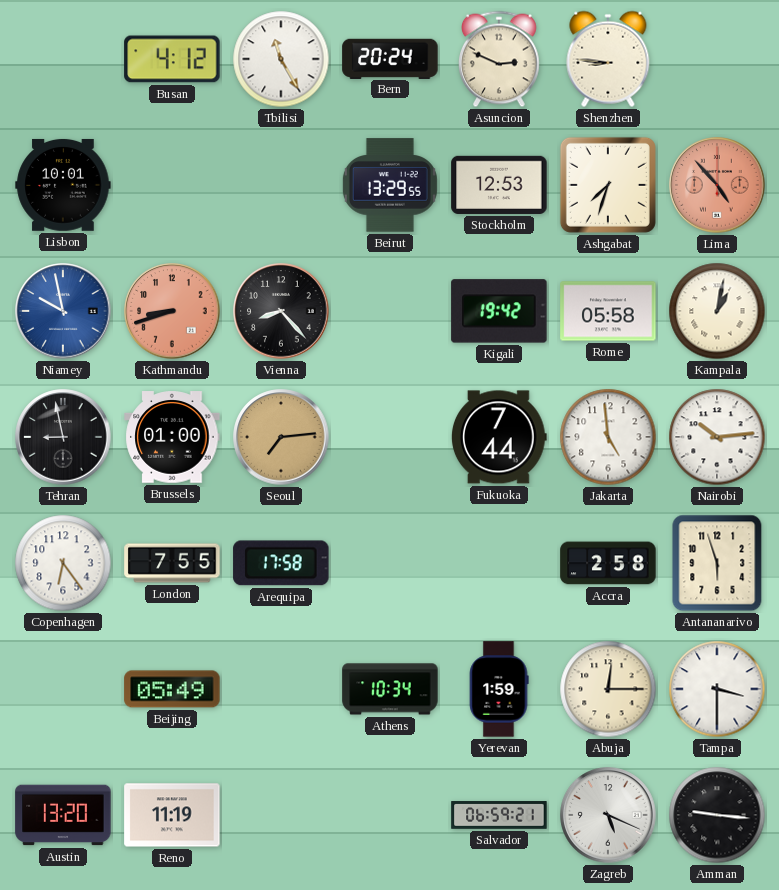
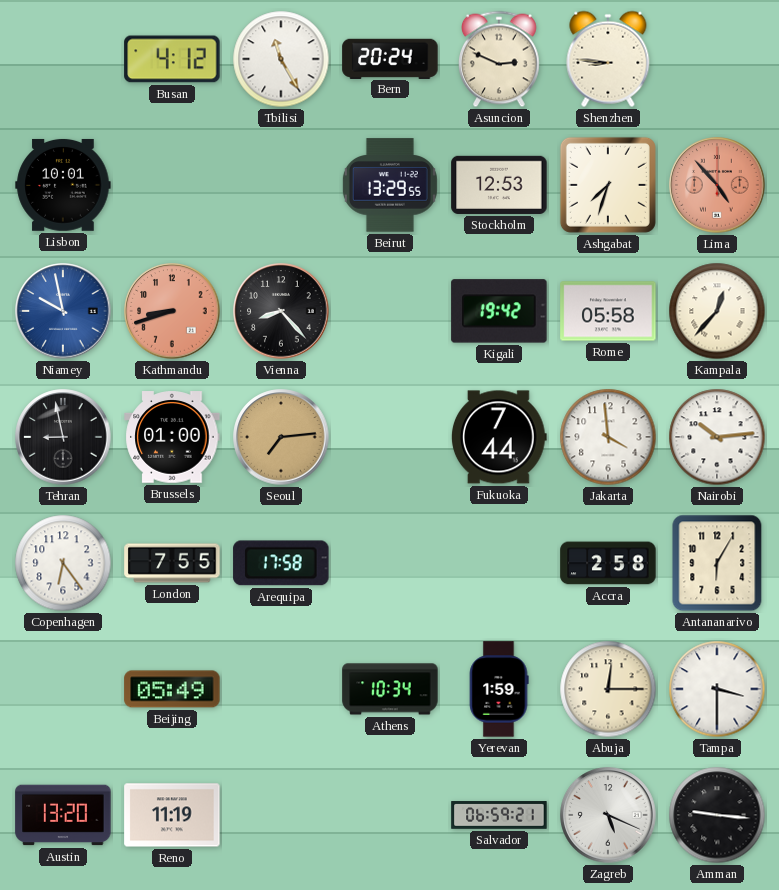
Kampala: 1:02 -> 12:37
Jakarta: 4:59 -> 3:59
Antananarivo: 5:57 -> 6:05
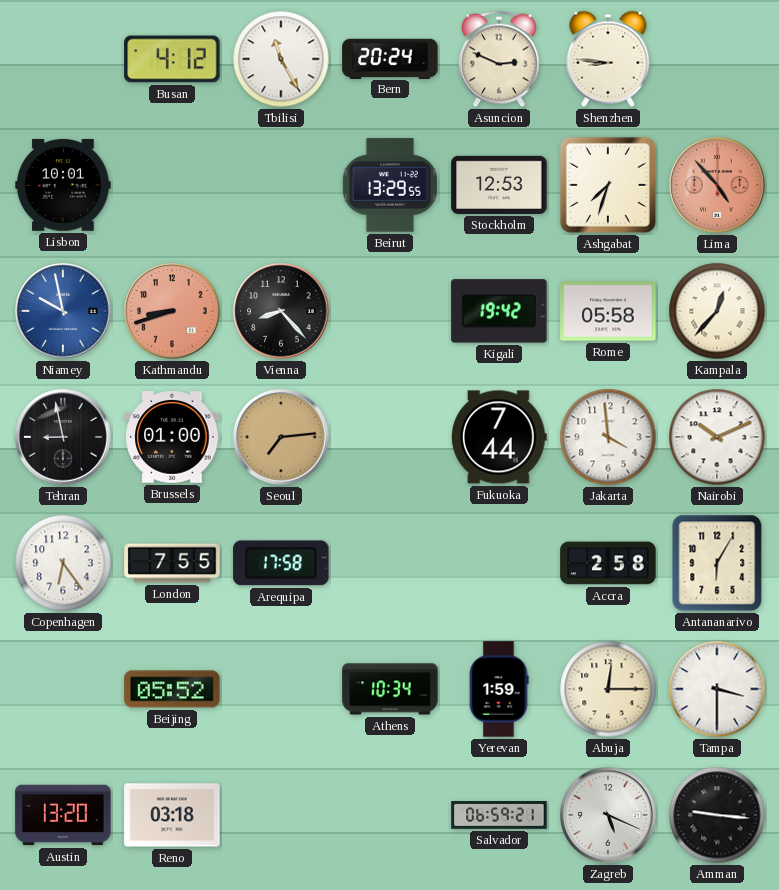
Nairobi: 10:14 -> 10:11
Beijing: 05:49 -> 05:52
Reno: 11:19 -> 03:18
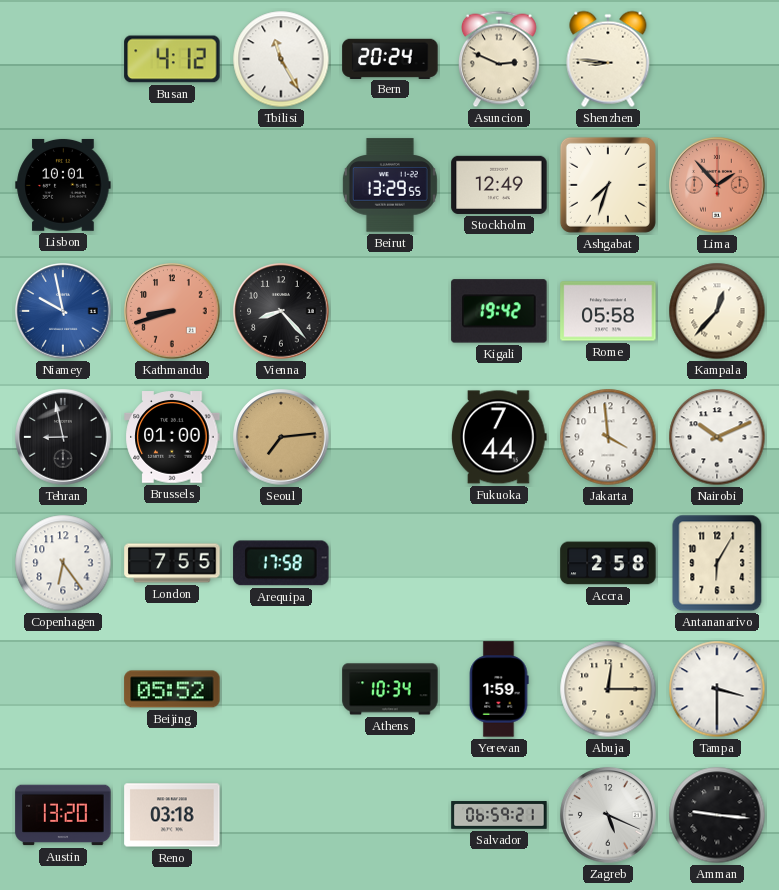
Stockholm: 12:53 -> 12:49
Lima: 4:53 -> 1:53
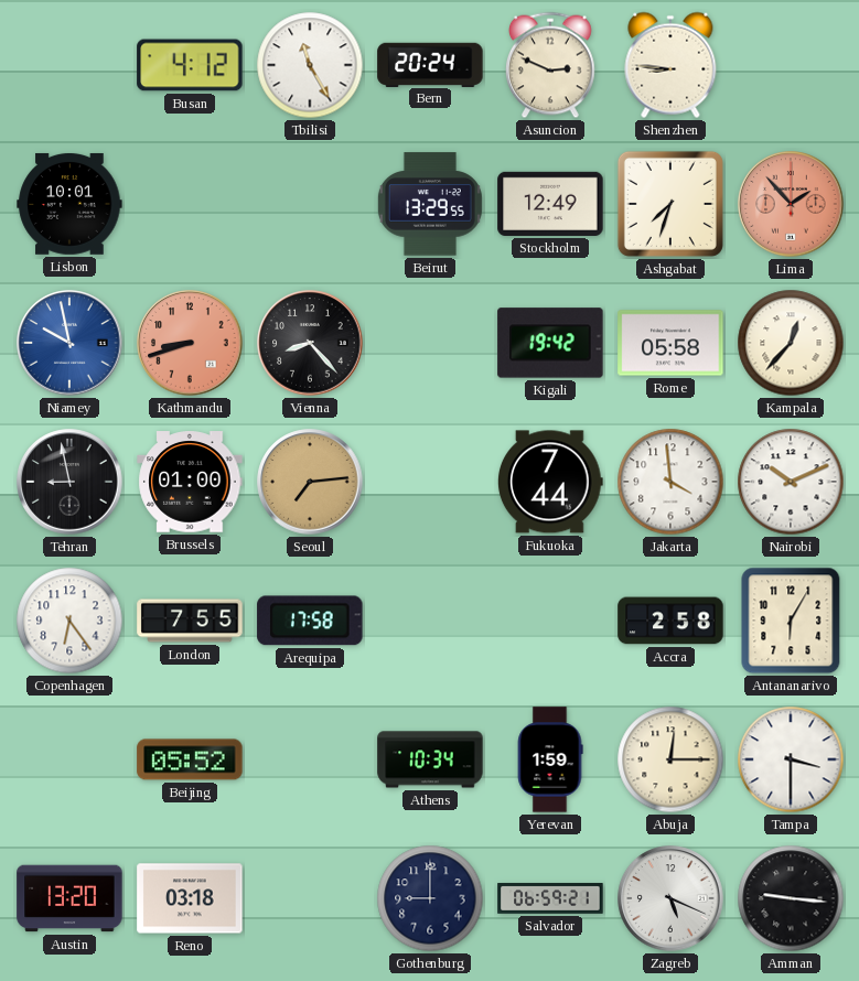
Gothenburg: none -> 9:00
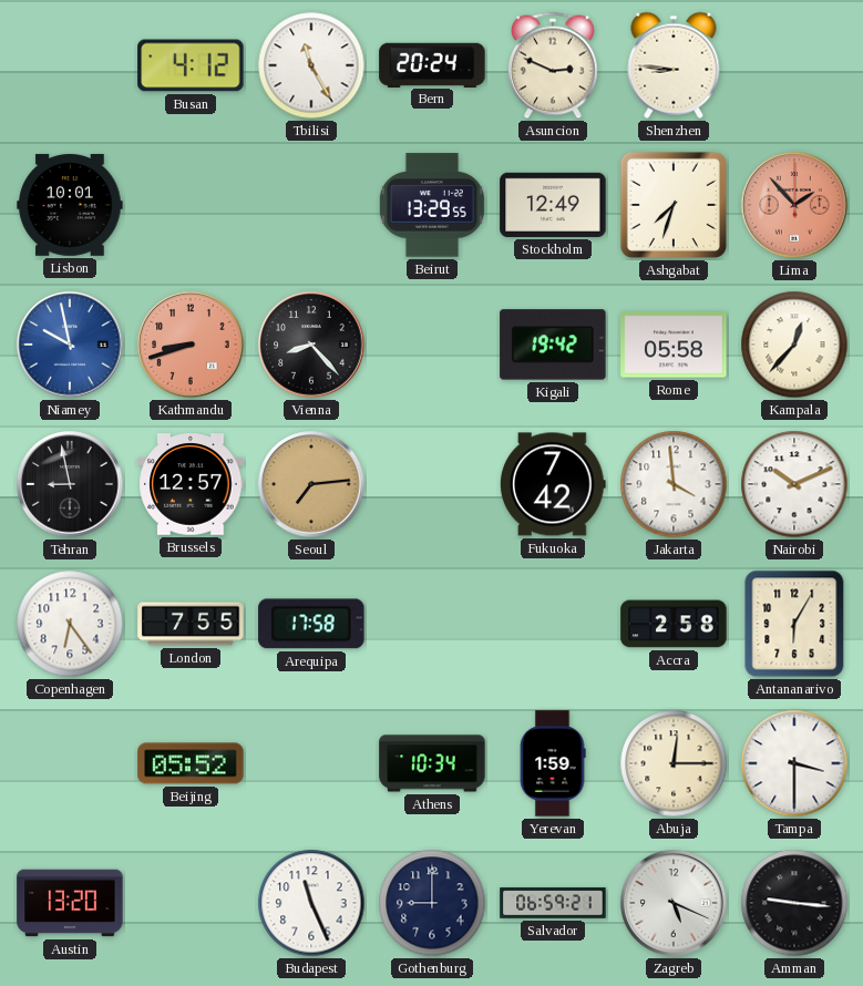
Brussels: 01:00 -> 12:57
Fukuoka: 7:44 -> 7:42
Reno: 03:18 -> none
Budapest: none -> 11:26
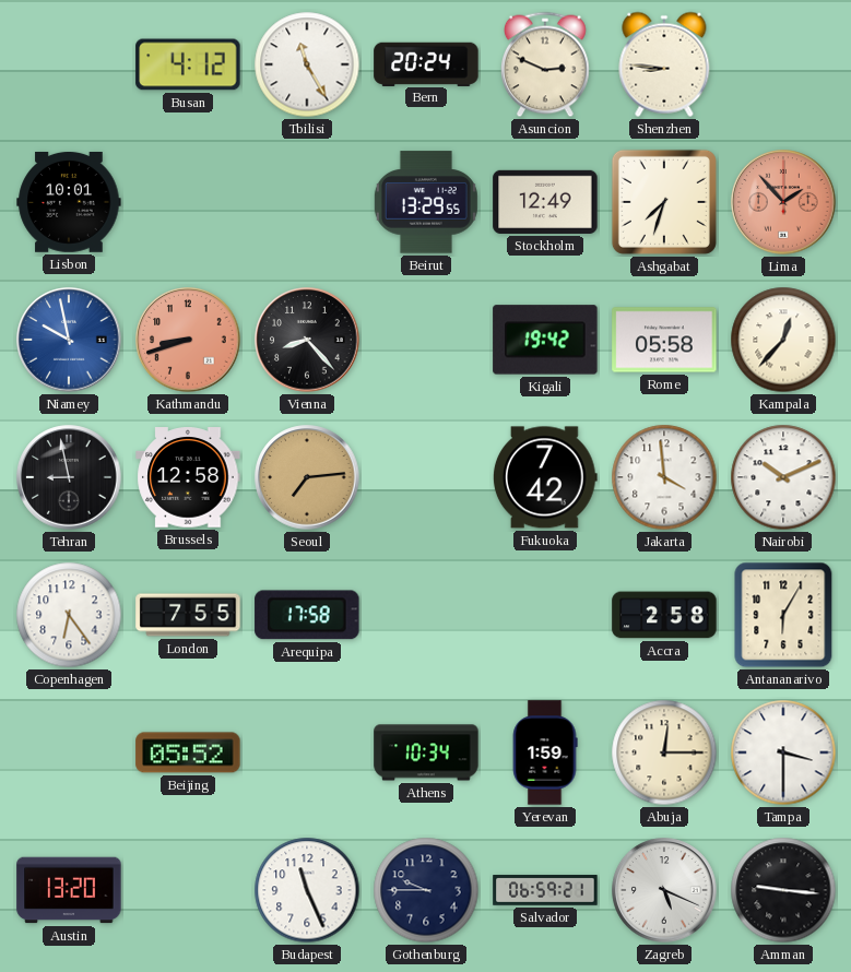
Brussels: 12:57 -> 12:58
Gothenburg: 9:00 -> 9:45
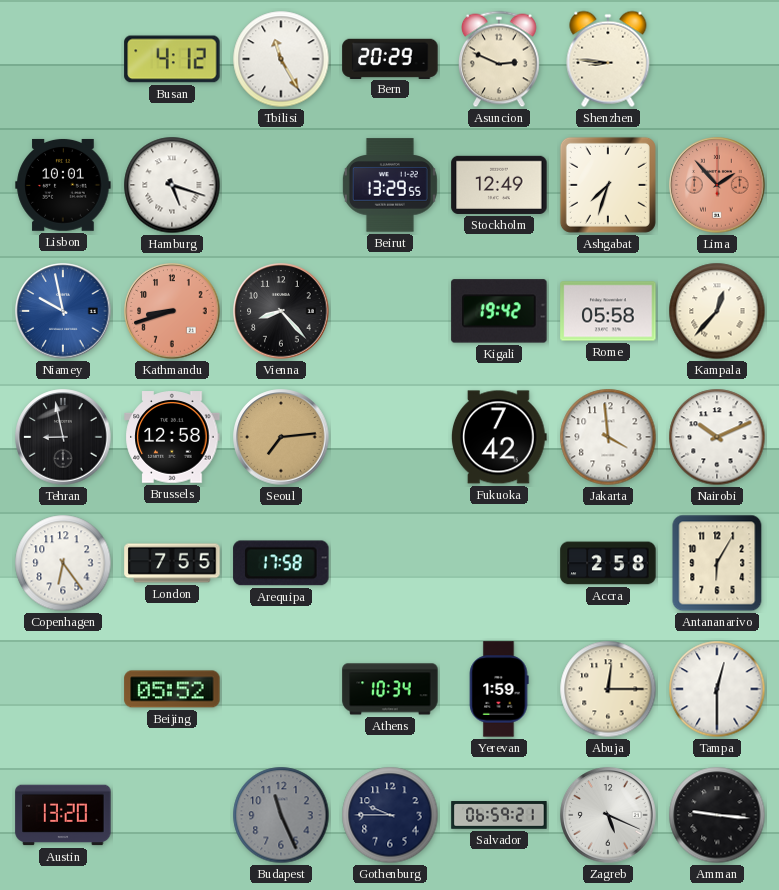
Bern: 20:24 -> 20:29
Hamburg: none -> 5:18
Tampa: 3:30 -> 12:30
Budapest dial: white -> grey
